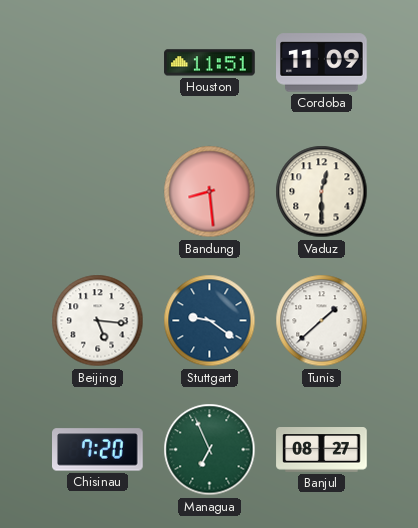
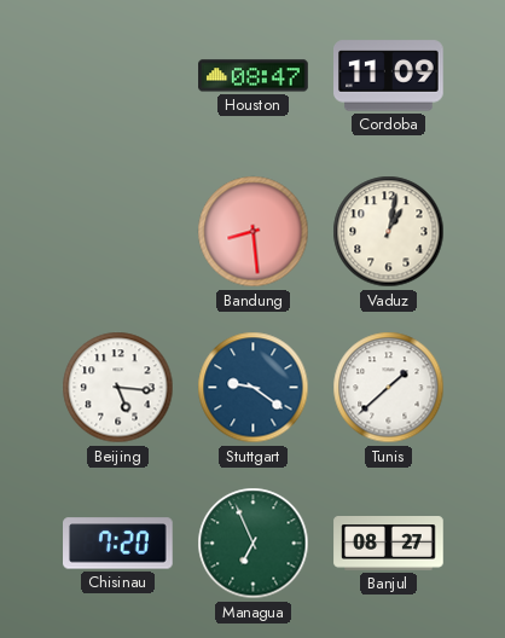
Houston: 11:51 -> 08:47
Vaduz: 12:30 -> 1:02
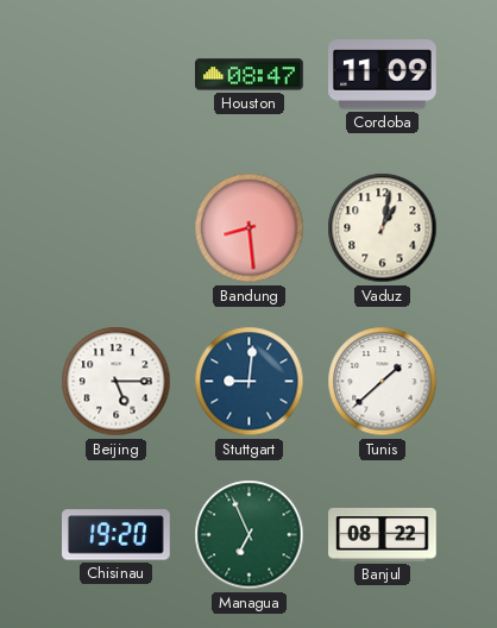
Beijing: 5:16 -> 5:15
Stuttgart: 9:21 -> 9:01
Chisinau: 7:20 -> 19:20
Banjul: 08:27 -> 08:22
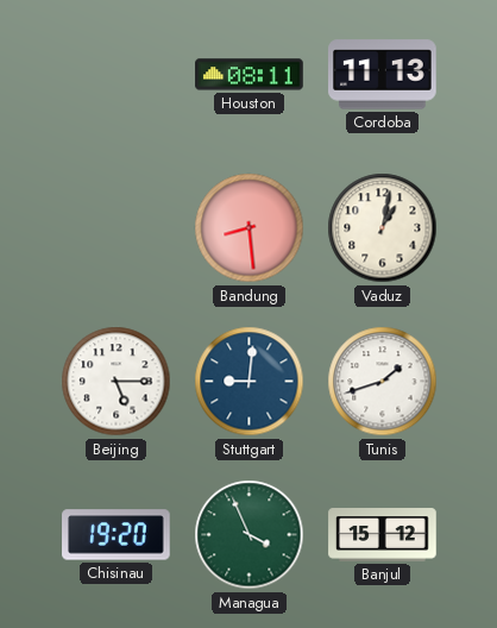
Houston: 08:47 -> 08:11
Cordoba: 11:09 -> 11:13
Tunis: 1:38 -> 1:42
Managua: 6:56 -> 3:56
Banjul: 08:22 -> 15:12
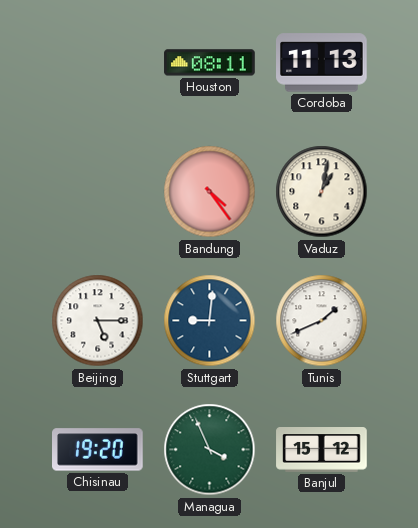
Bandung: 8:29 -> 4:24
Tunis: 1:42 -> 1:41
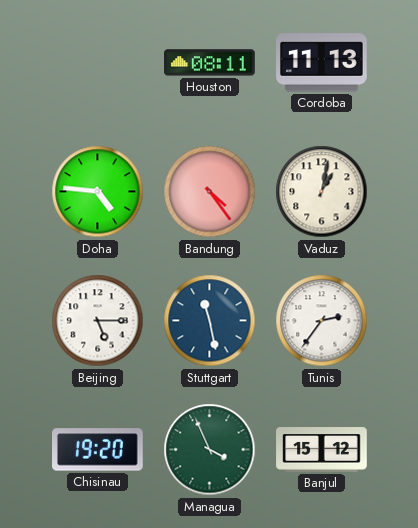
Doha: none -> 4:46
Stuttgart: 9:01 -> 11:28
Tunis: 1:41 -> 2:36
